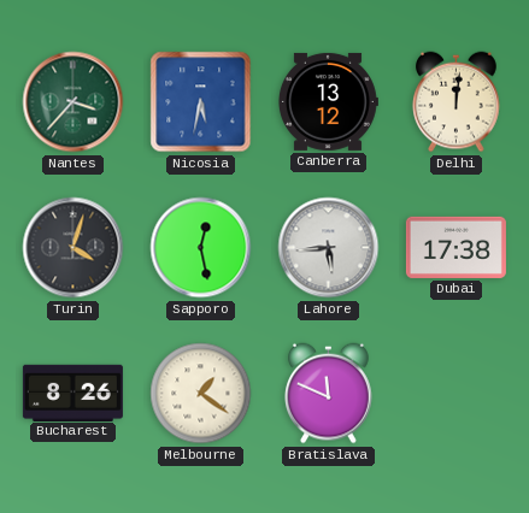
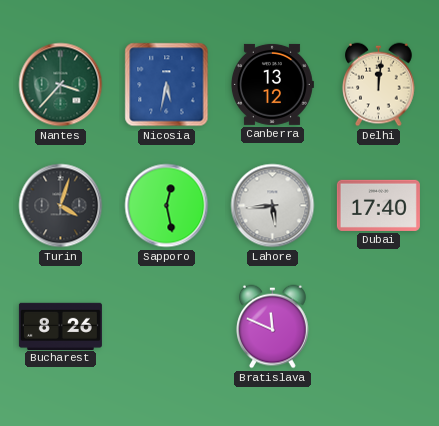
Dubai: 17:38 -> 17:40
Melbourne: 1:21 -> none
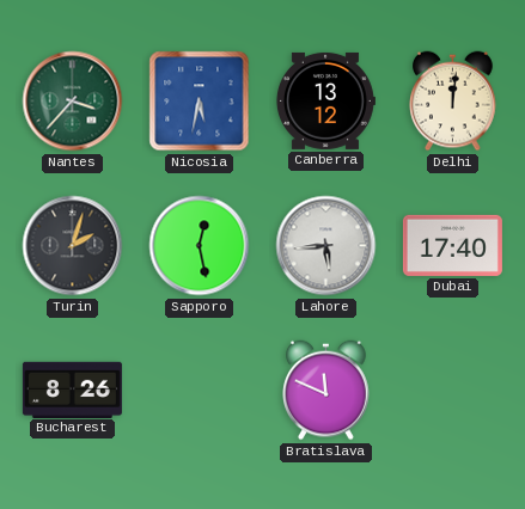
Turin: 4:03 -> 2:03
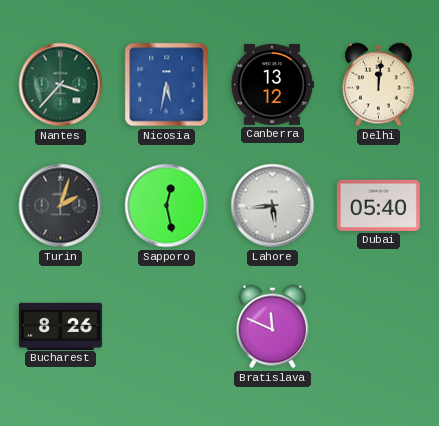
Dubai: 17:40 -> 05:40
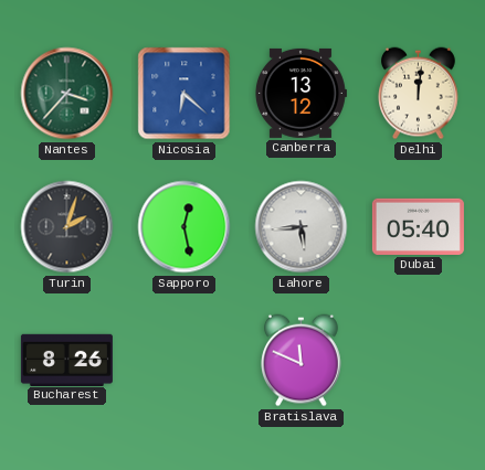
Nicosia: 5:32 -> 6:22
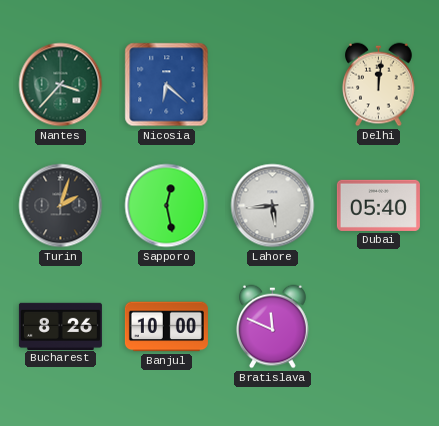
Canberra: 13:12 -> none
Banjul: none -> 10:00
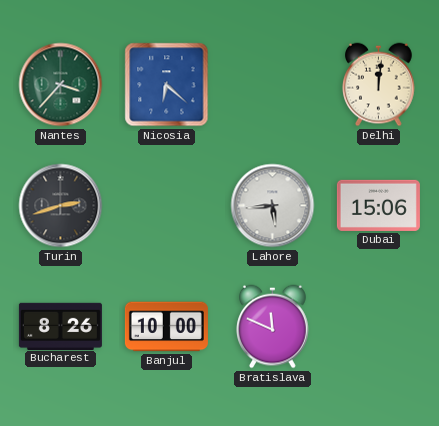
Turin: 2:03 -> 2:42
Sapporo: 12:28 -> none
Dubai: 05:40 -> 15:06
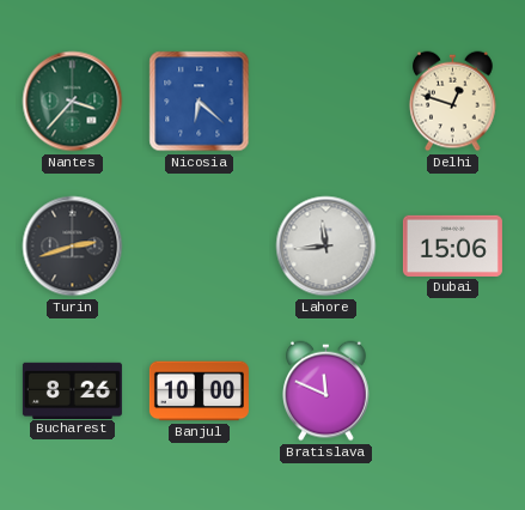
Delhi: 12:01 -> 12:48
Lahore: 5:44 -> 11:44
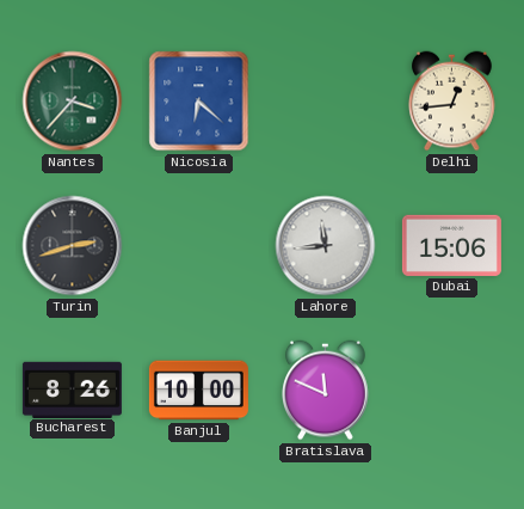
Delhi: 12:48 -> 12:44
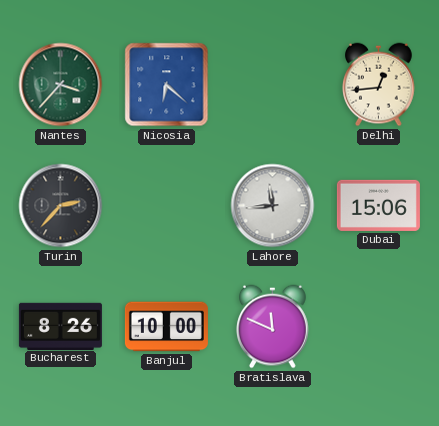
Turin: 2:42 -> 2:37
